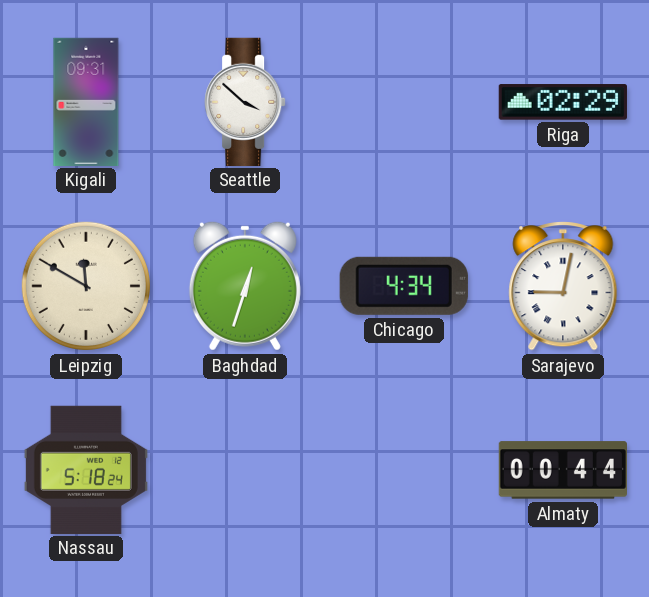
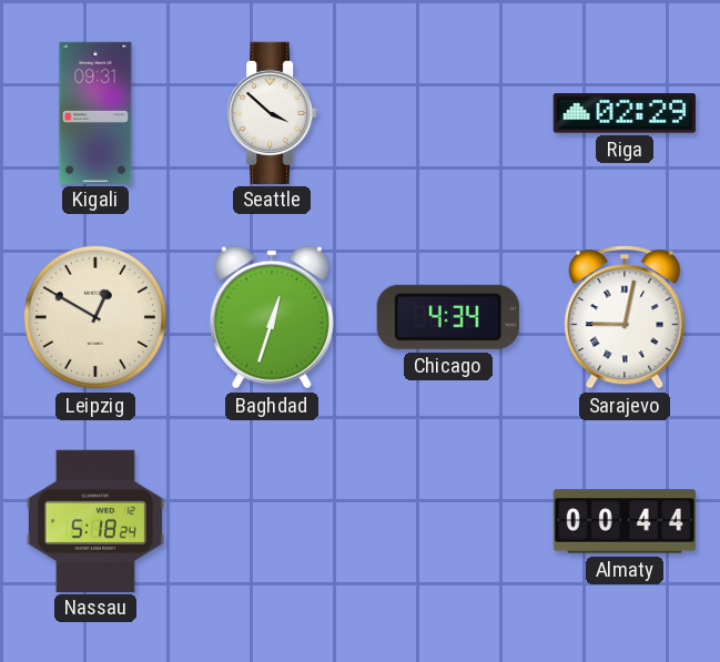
Leipzig: 11:50 -> 12:50
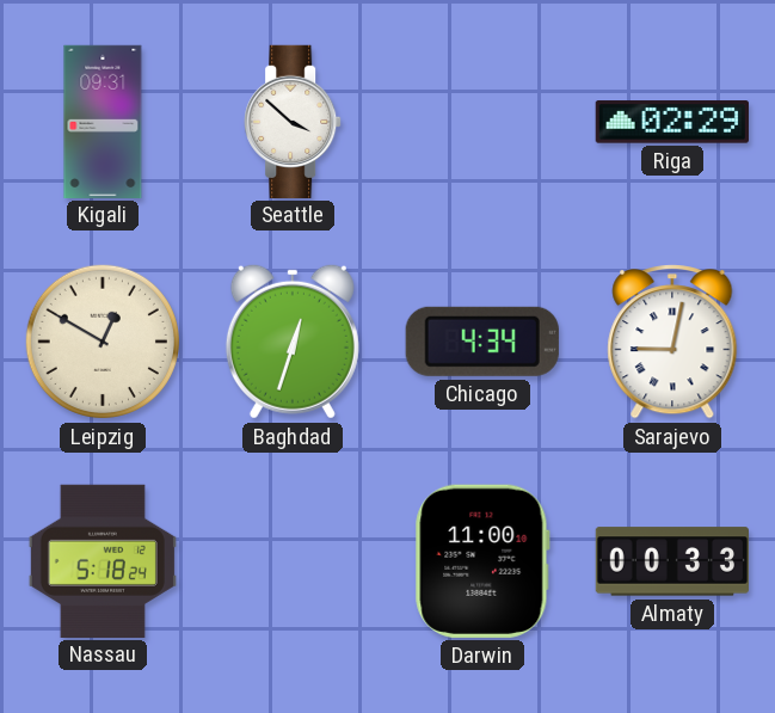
Darwin: none -> 11:00
Almaty: 00:44 -> 00:33
